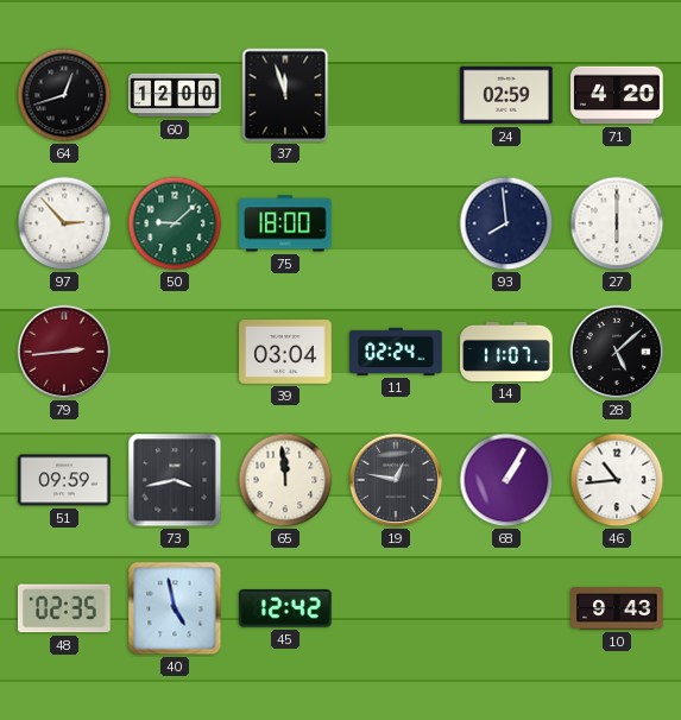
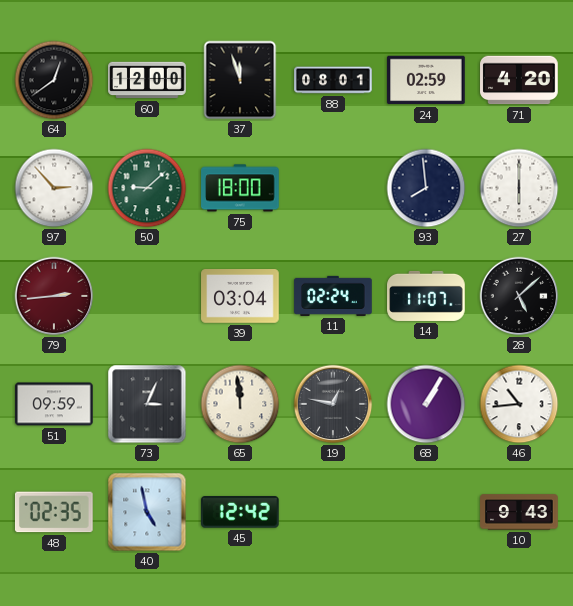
64: 12:42 -> 12:39
88: none -> 08:01
73: 3:43 -> 3:04
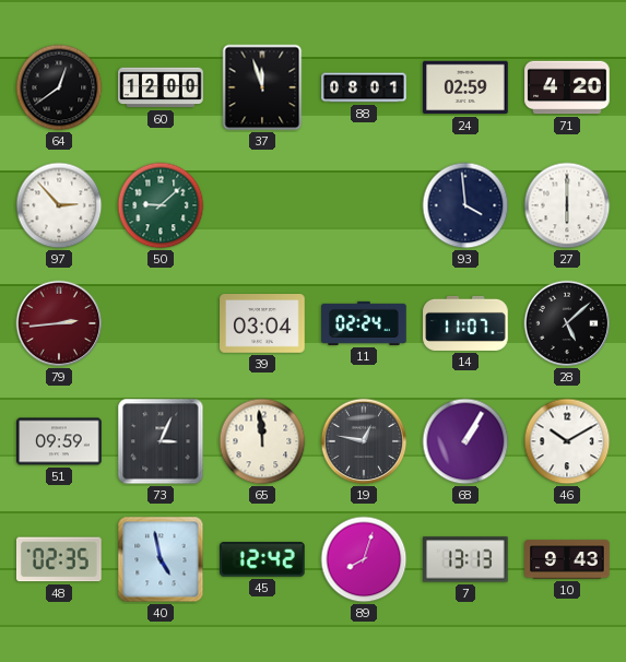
75: 18:00 -> none
93: 7:59 -> 3:59
46: 10:44 -> 10:10
89: none -> 8:03
7: none -> 13:13
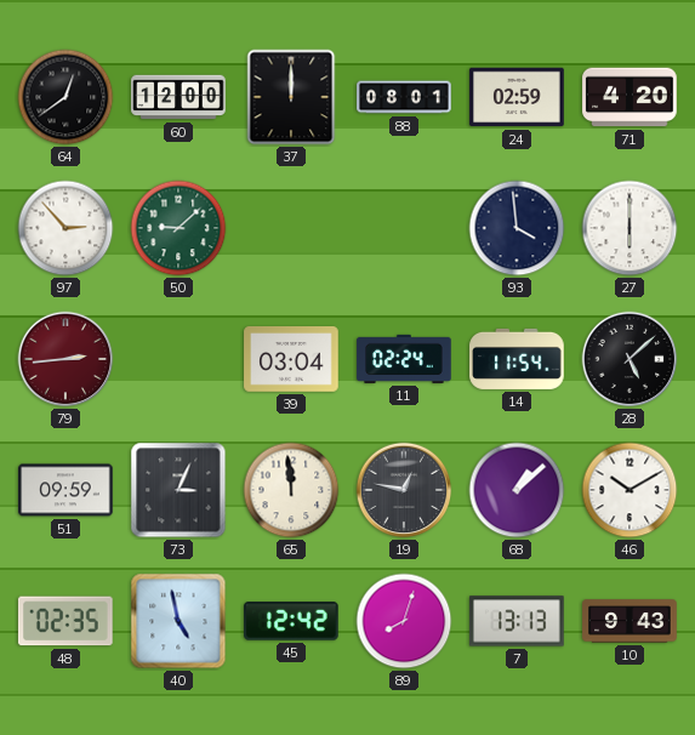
37: 11:57 -> 12:00
14: 11:07 -> 11:54
68: 1:05 -> 1:08
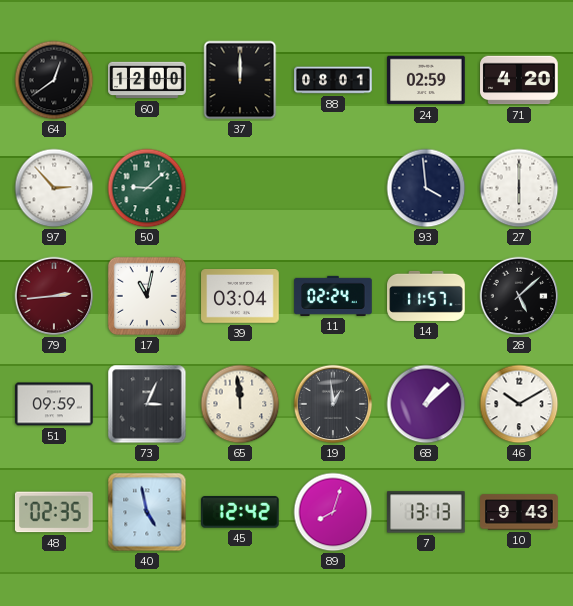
17: none -> 11:02
14: 11:54 -> 11:57
19: 12:47 -> 12:59
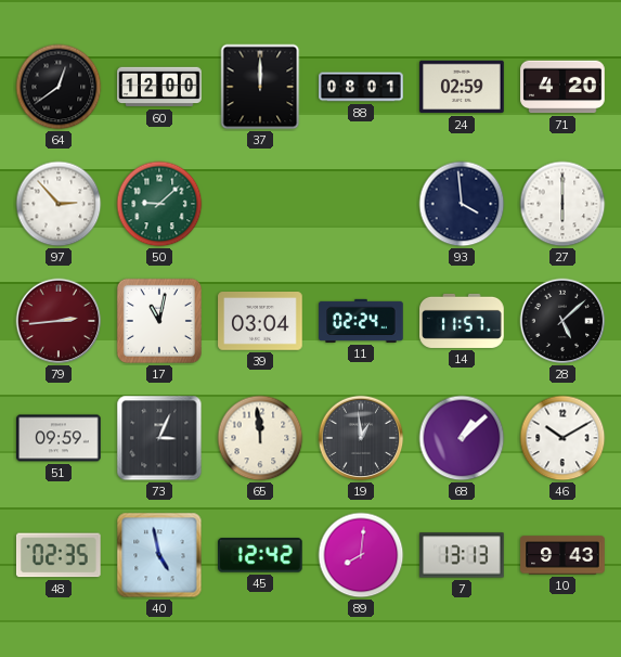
89: 8:03 -> 8:01
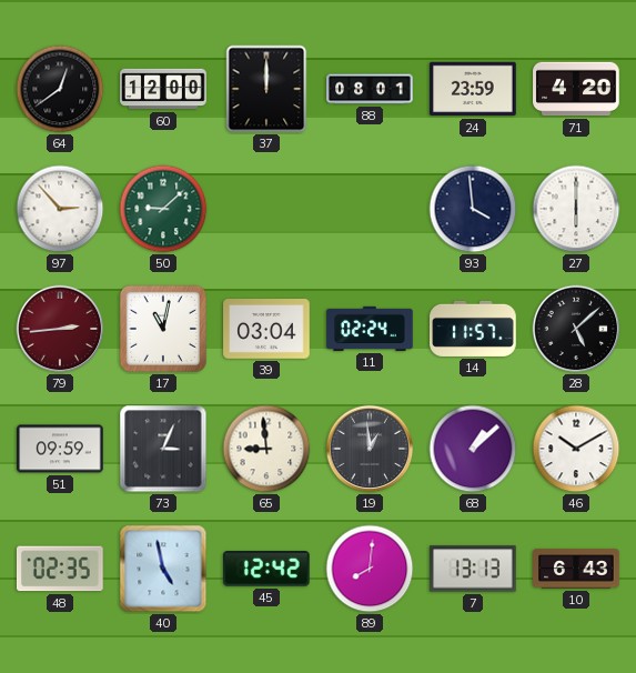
24: 02:59 -> 23:59
65: 11:59 -> 8:59
10: 9:43 -> 6:43
